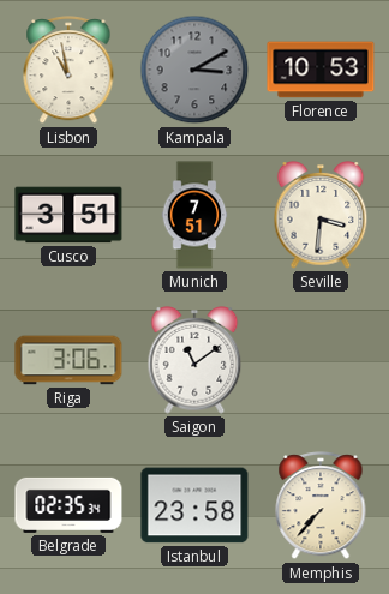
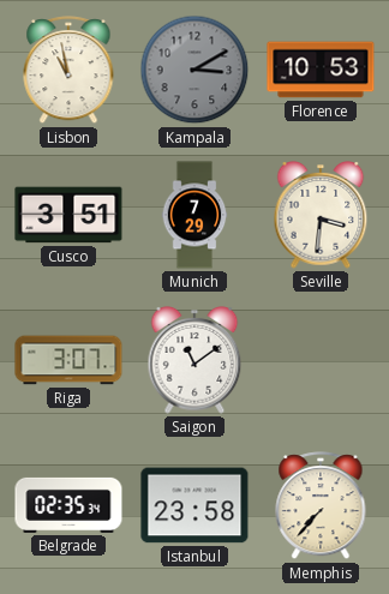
Munich: 7:51 -> 7:29
Riga: 3:06 -> 3:07
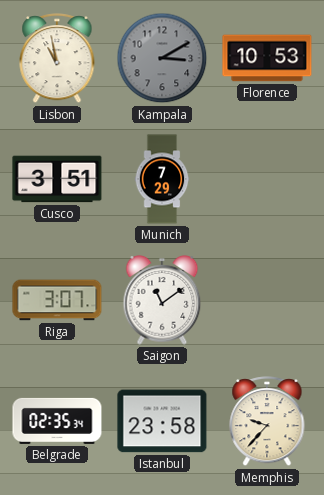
Seville: 3:31 -> none
Memphis: 7:37 -> 9:37
